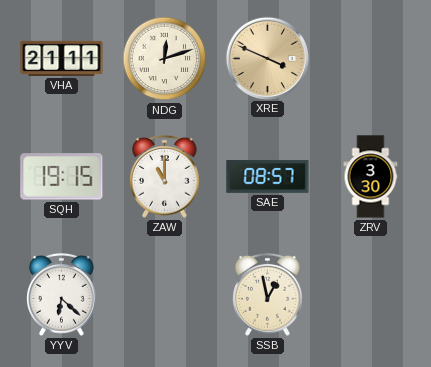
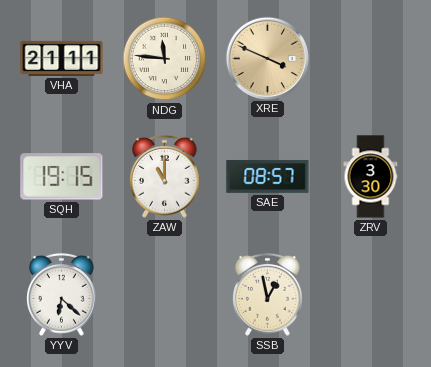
NDG: 12:12 -> 11:46
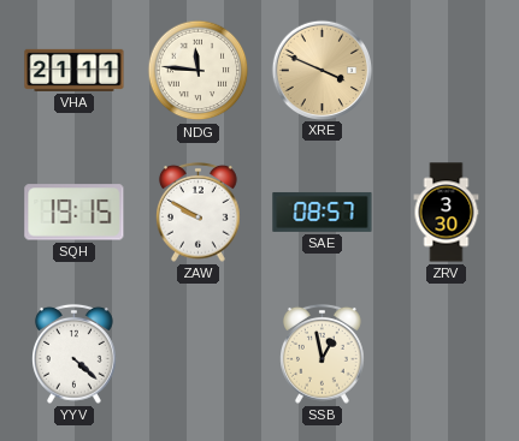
ZAW: 11:00 -> 9:50
YYV: 6:22 -> 4:22
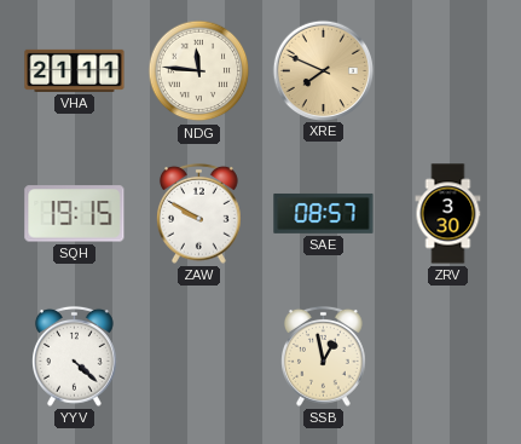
XRE: 3:49 -> 7:49
